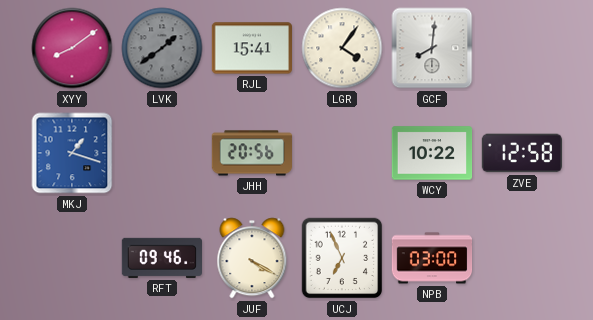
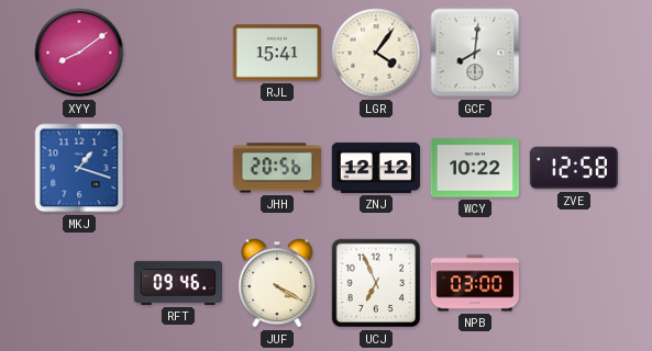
LVK: 1:39 -> none
ZNJ: none -> 12:12
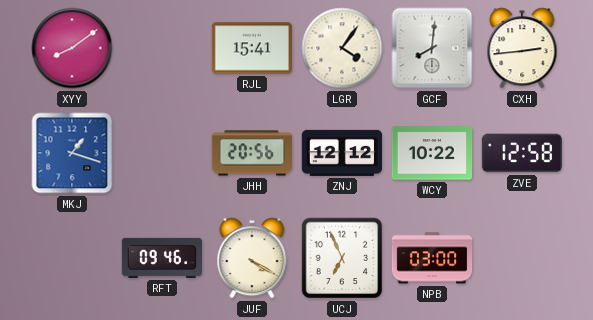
CXH: none -> 2:44
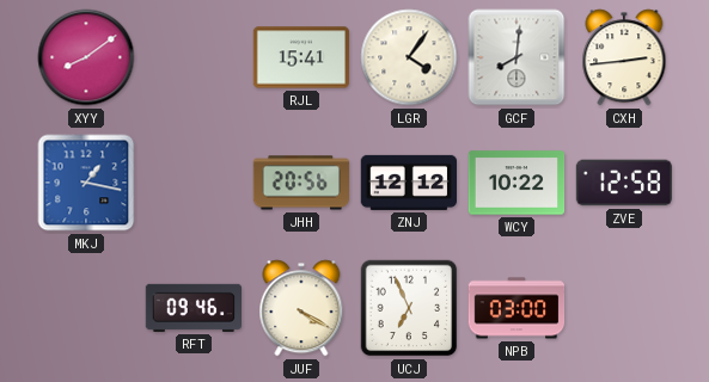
MKJ: 1:18 -> 1:17
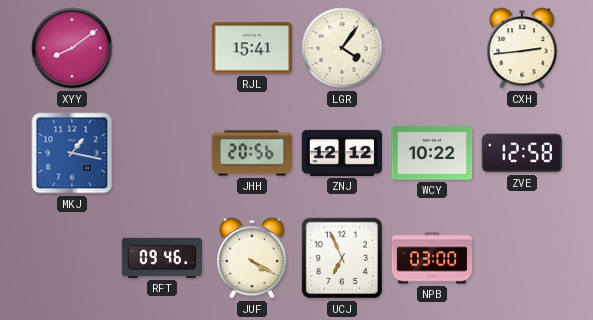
GCF: 8:01 -> none
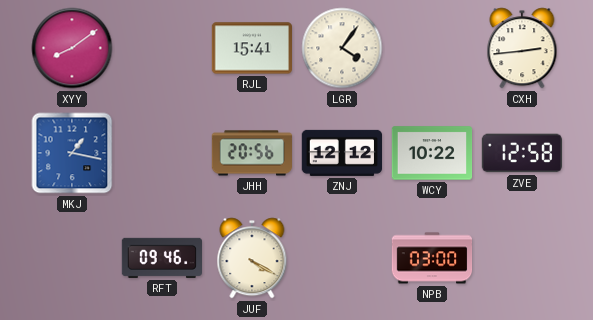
UCJ: 6:56 -> none
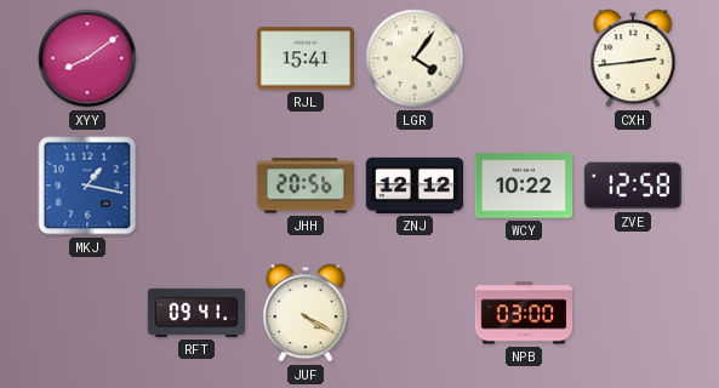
RFT: 09:46 -> 09:41
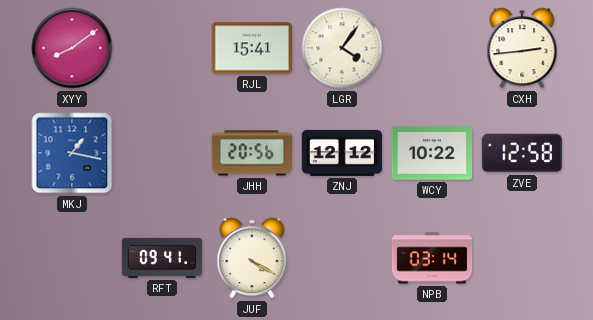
NPB: 03:00 -> 03:14
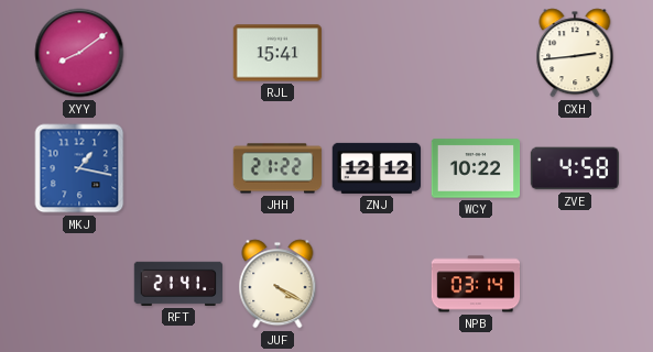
LGR: 4:06 -> none
JHH: 20:56 -> 21:22
ZVE: 12:58 -> 4:58
RFT: 09:41 -> 21:41
